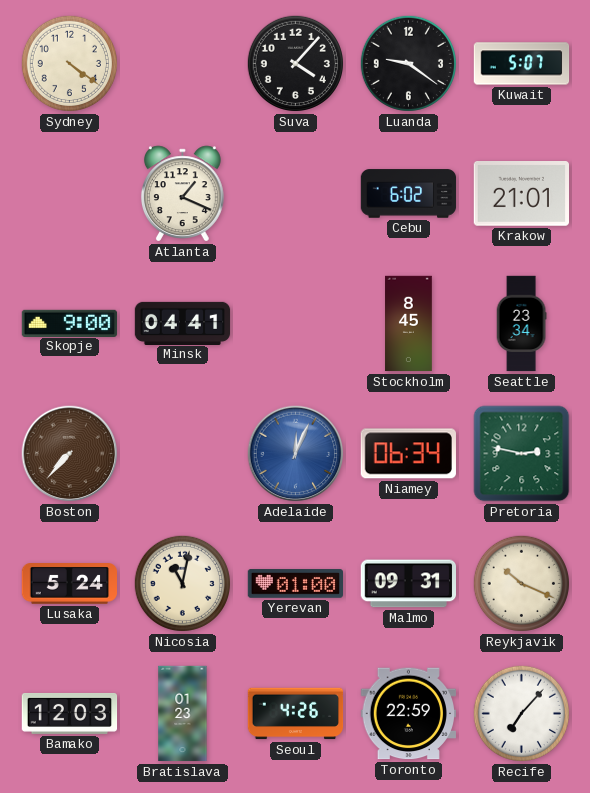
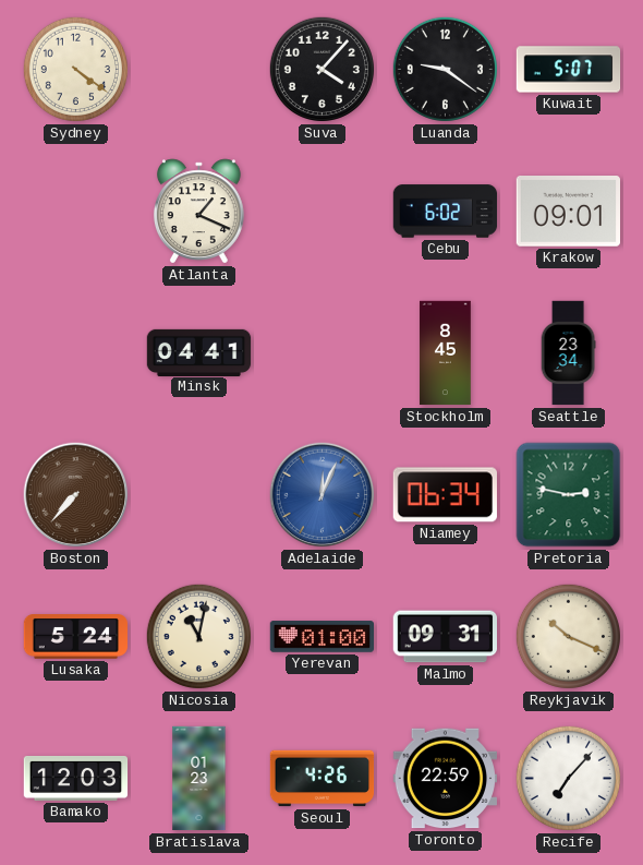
Krakow: 21:01 -> 09:01
Skopje: 9:00 -> none
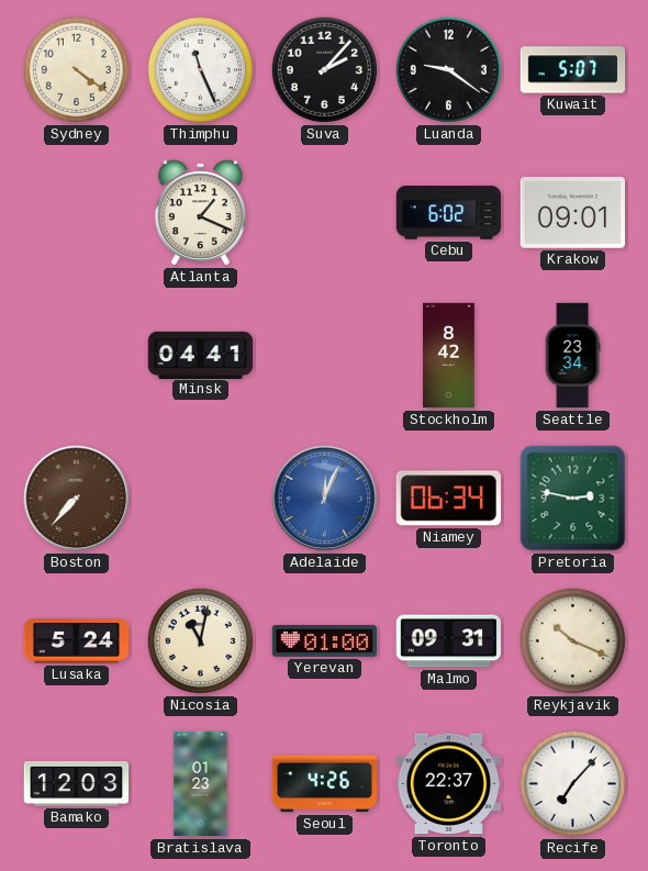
Thimphu: none -> 11:26
Suva: 4:07 -> 2:07
Stockholm: 8:45 -> 8:42
Toronto: 22:59 -> 22:37
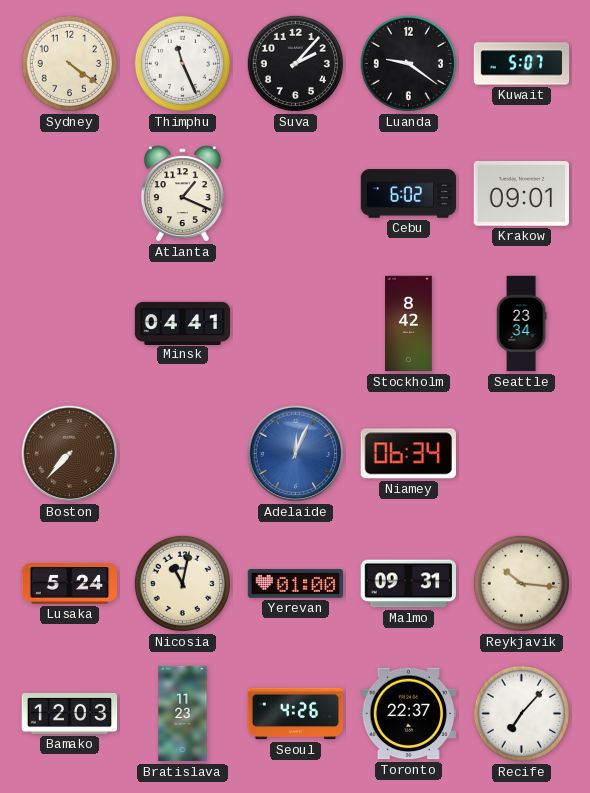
Pretoria: 2:47 -> none
Reykjavik: 10:19 -> 10:16
Bratislava: 01:23 -> 11:23
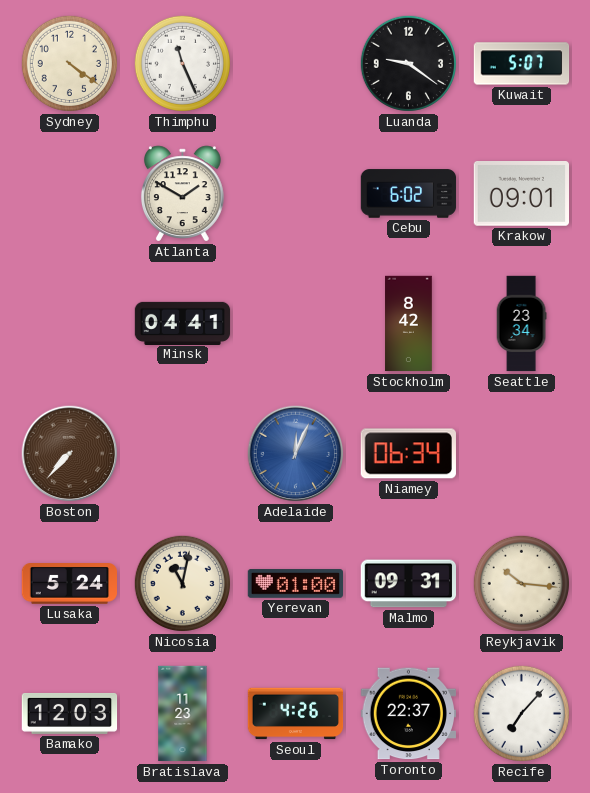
Suva: 2:07 -> none
Atlanta: 1:19 -> 1:50
